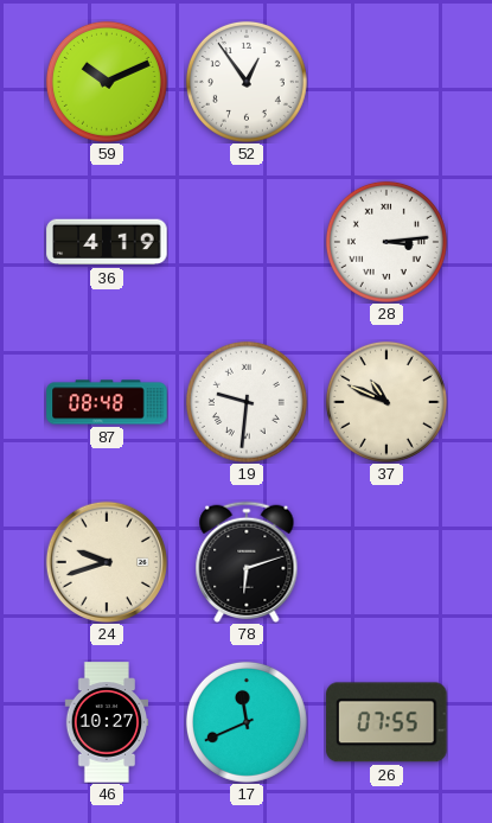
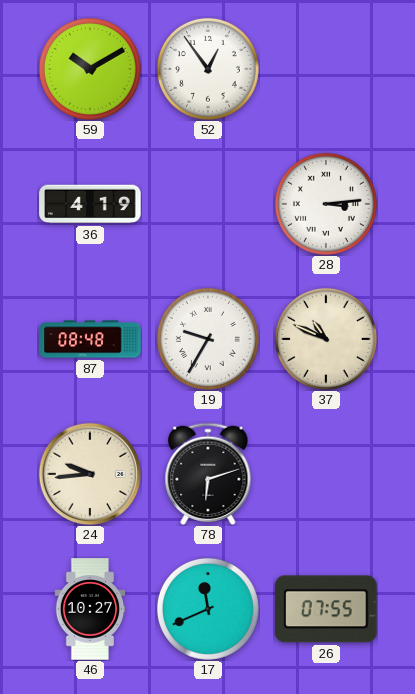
59: 10:11 -> 10:10
19: 9:31 -> 9:35
24: 9:42 -> 9:44
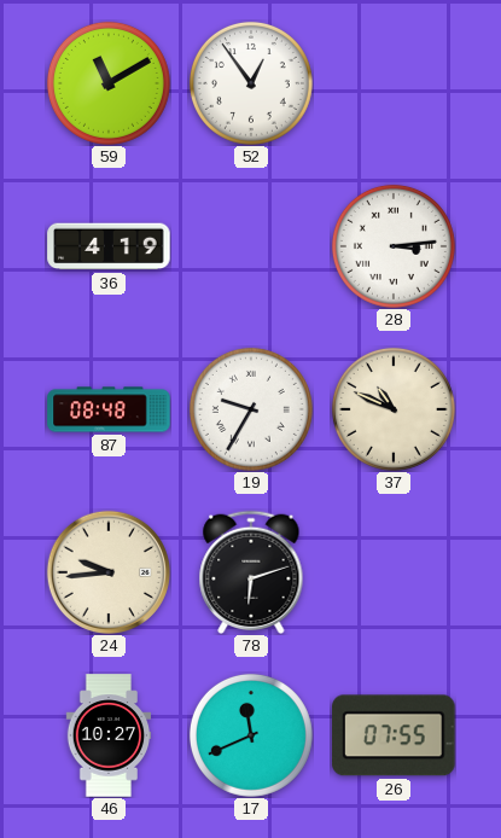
59: 10:10 -> 11:10
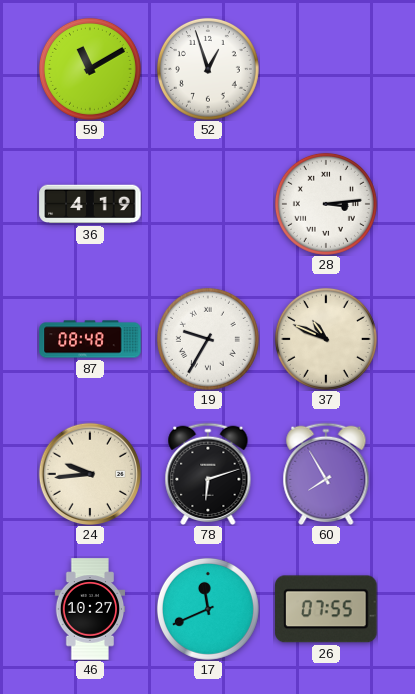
52: 12:54 -> 12:57
60: none -> 7:55
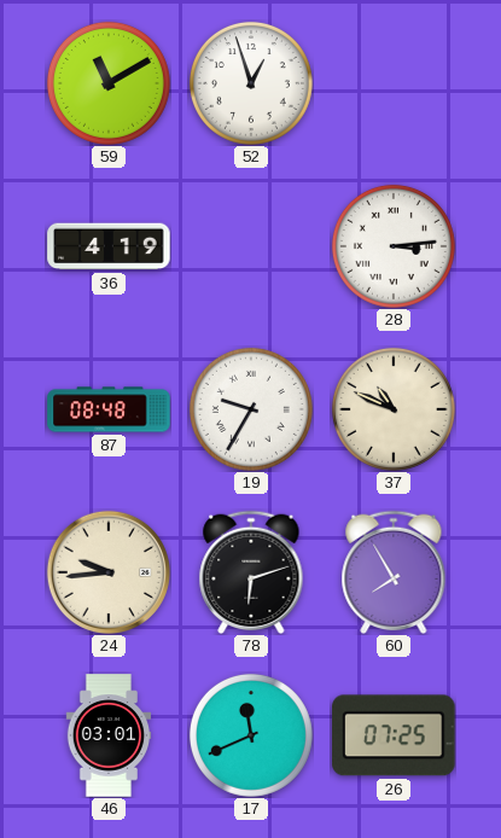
46: 10:27 -> 03:01
26: 07:55 -> 07:25
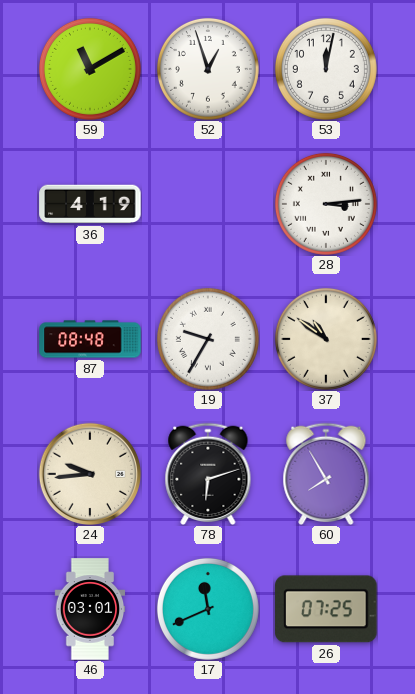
53: none -> 12:02
37: 10:49 -> 10:51
